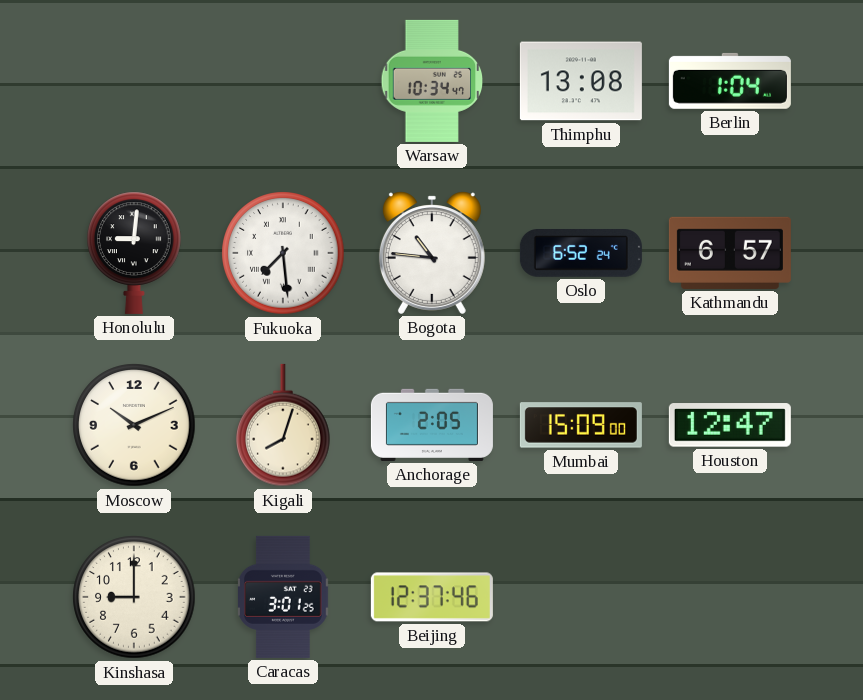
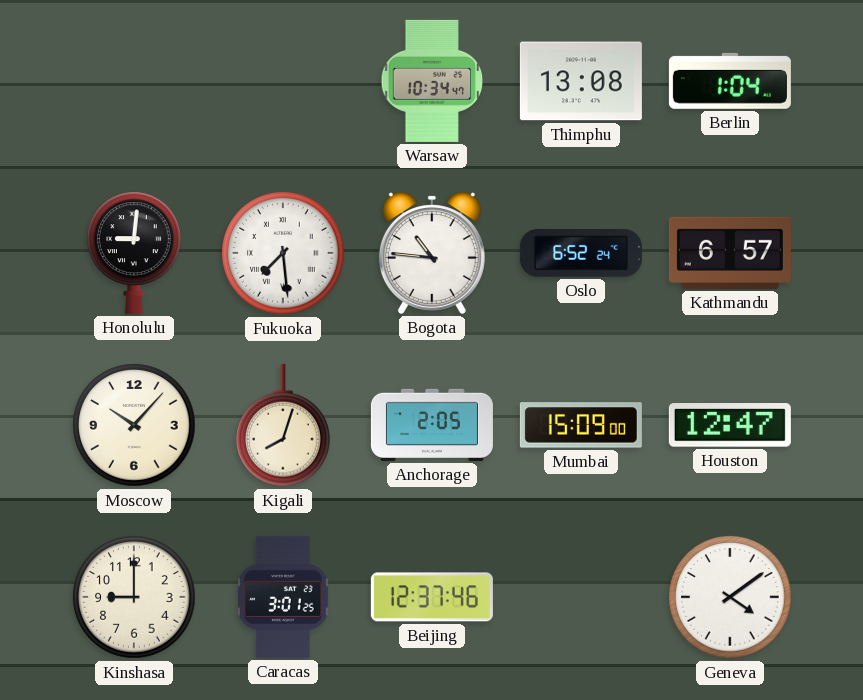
Moscow: 10:11 -> 10:07
Geneva: none -> 4:09
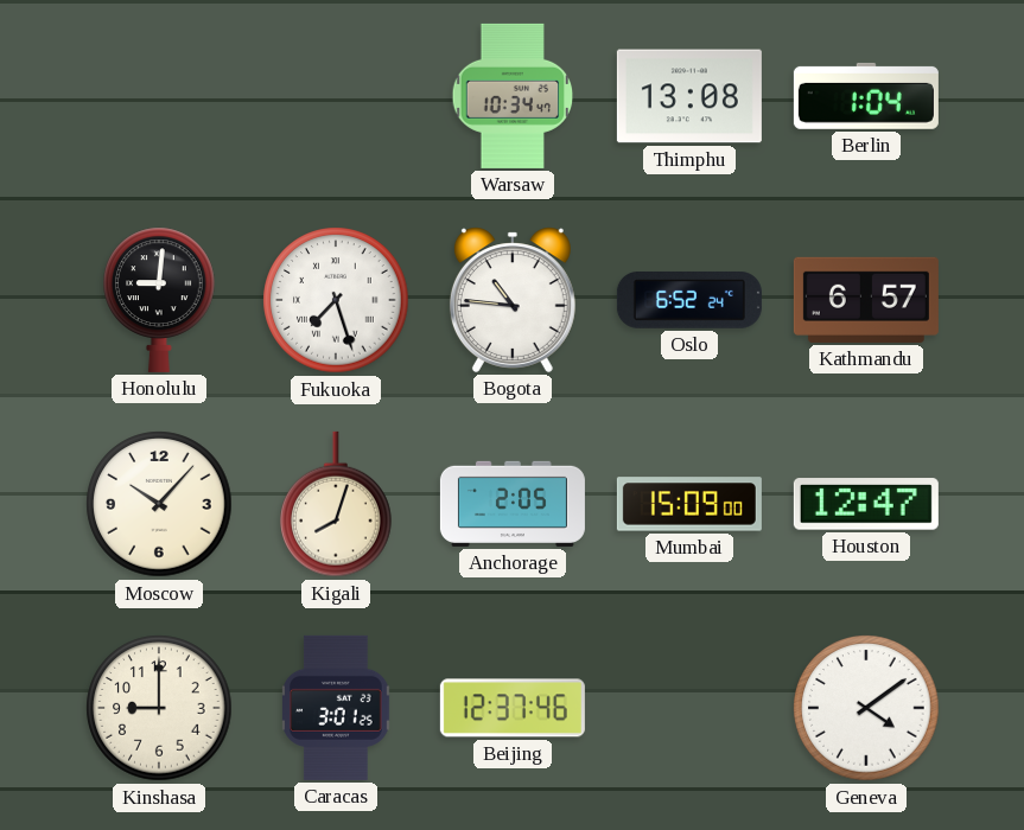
Fukuoka: 7:29 -> 7:27
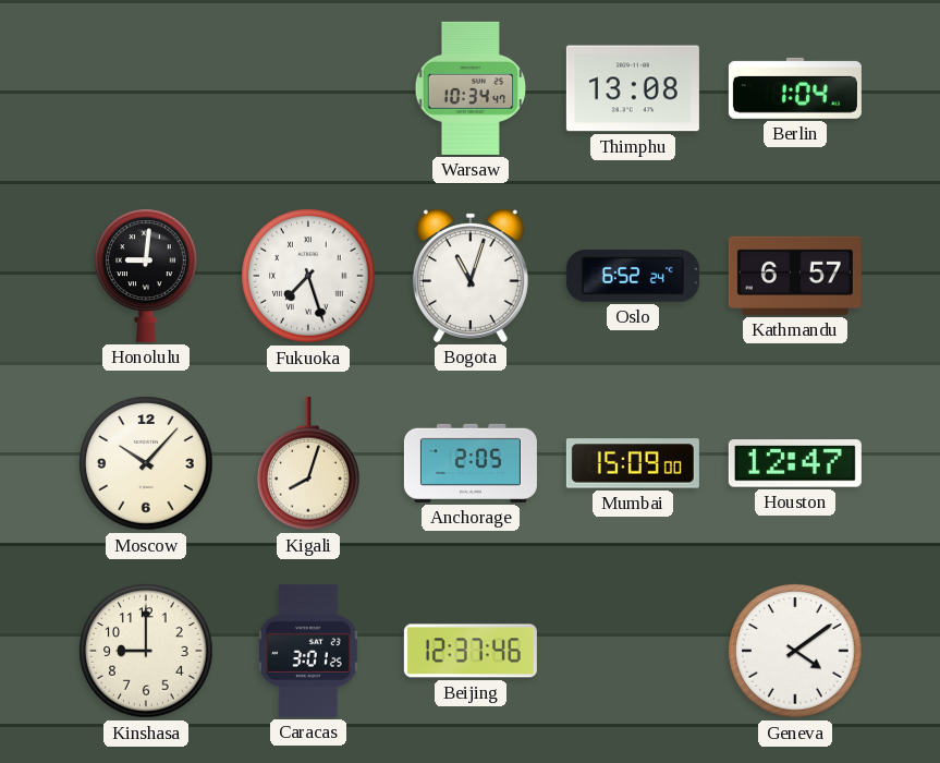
Bogota: 10:46 -> 11:03
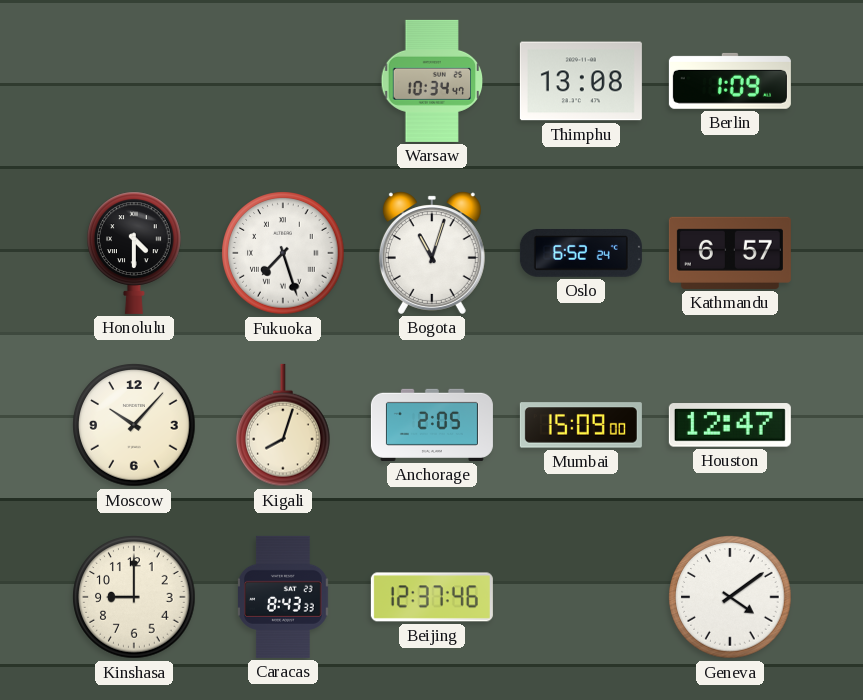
Berlin: 1:04 -> 1:09
Honolulu: 9:01 -> 4:30
Caracas: 3:01 -> 8:43
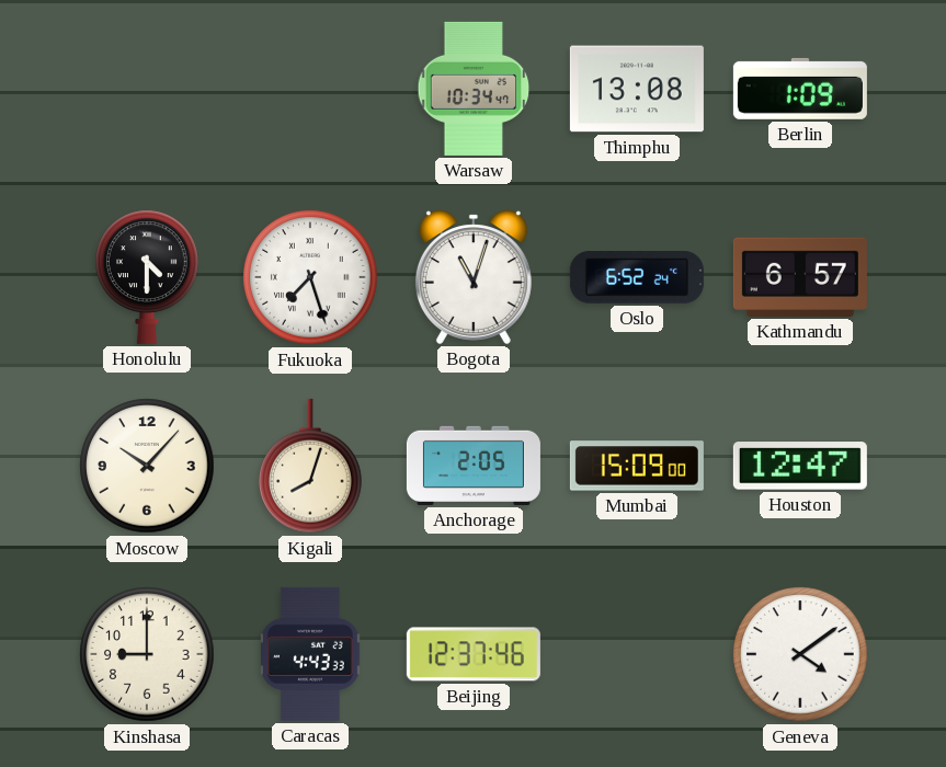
Caracas: 8:43 -> 4:43
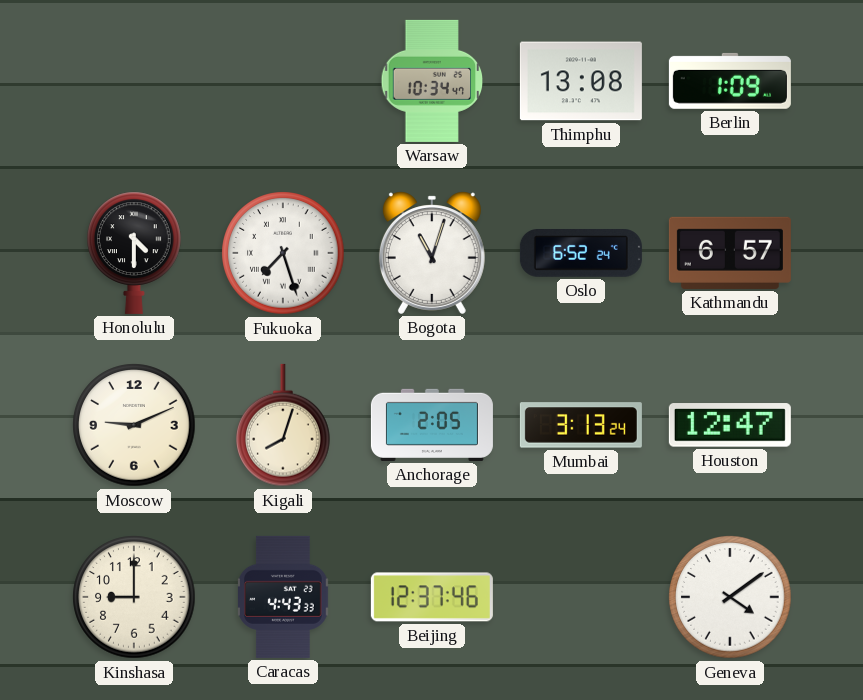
Moscow: 10:07 -> 9:11
Mumbai: 15:09 -> 3:13
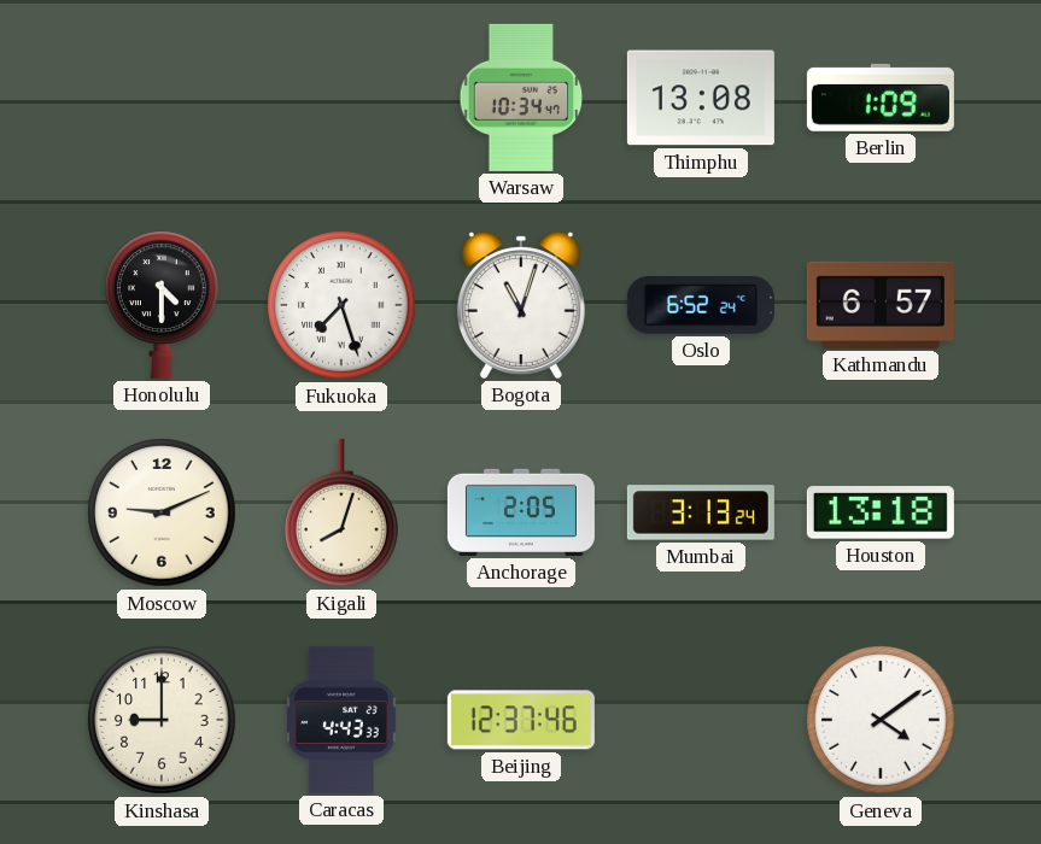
Houston: 12:47 -> 13:18
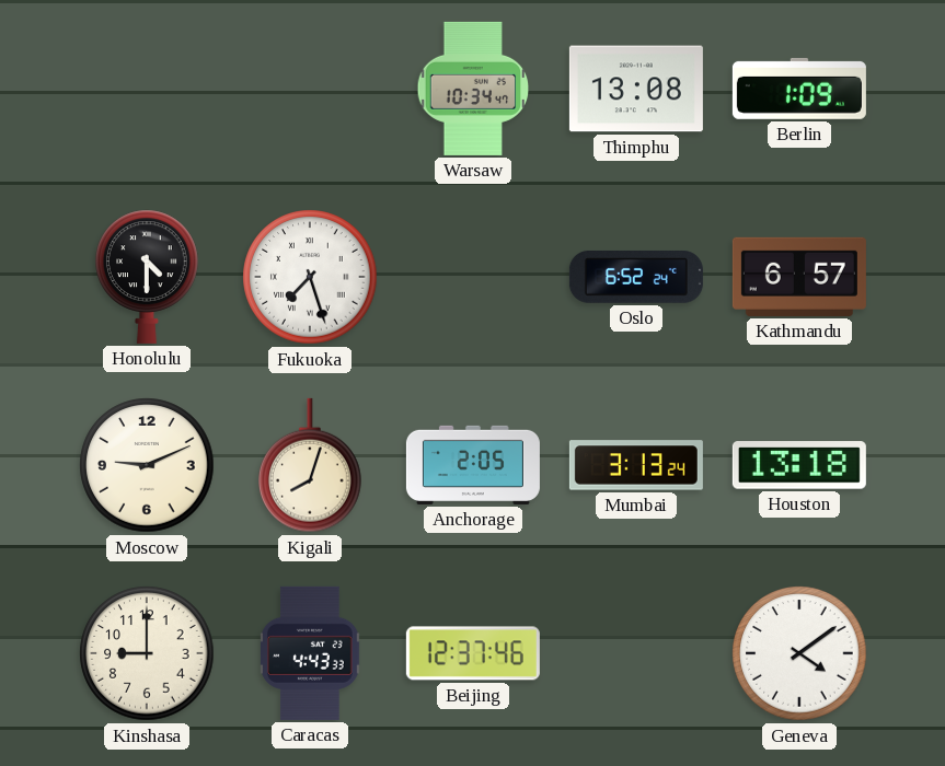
Bogota: 11:03 -> none
